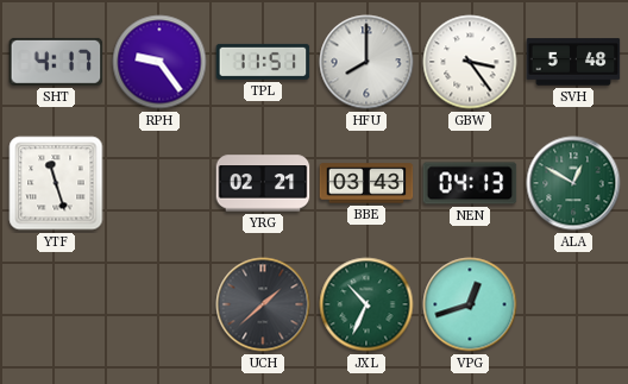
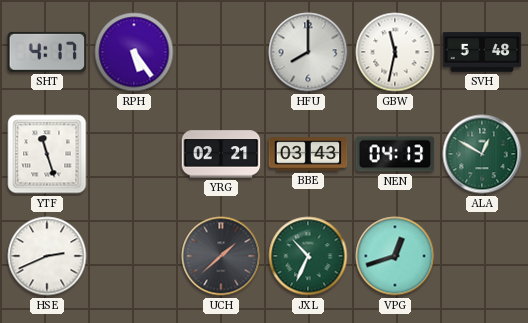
RPH: 9:24 -> 5:24
TPL: 11:51 -> none
GBW: 3:24 -> 11:32
HSE: none -> 2:41
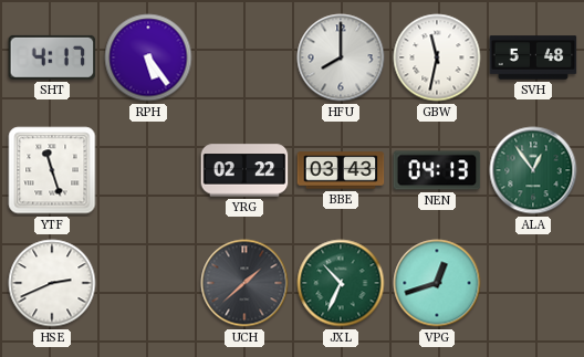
YRG: 02:21 -> 02:22
ALA: 12:50 -> 12:54
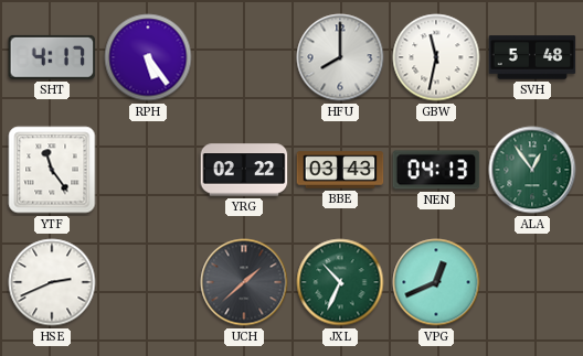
YTF: 11:27 -> 11:24
VPG: 12:42 -> 12:41
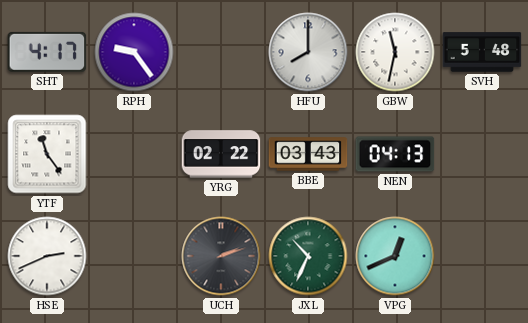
RPH: 5:24 -> 9:24
ALA: 12:54 -> none
UCH: 1:38 -> 2:12
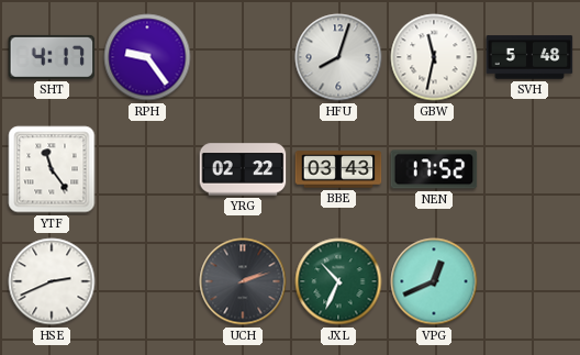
HFU: 8:00 -> 8:03
NEN: 04:13 -> 17:52
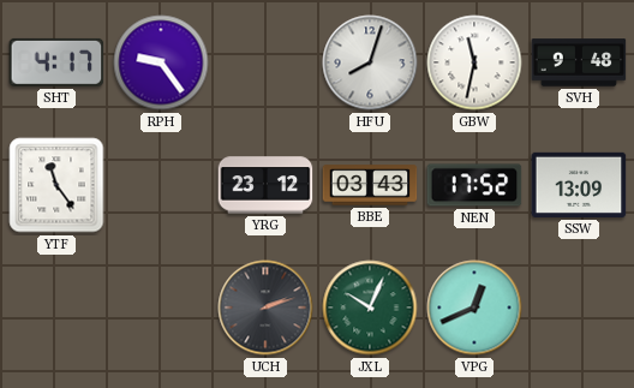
SVH: 5:48 -> 9:48
YRG: 02:22 -> 23:12
SSW: none -> 13:09
HSE: 2:41 -> none
JXL: 10:34 -> 10:04
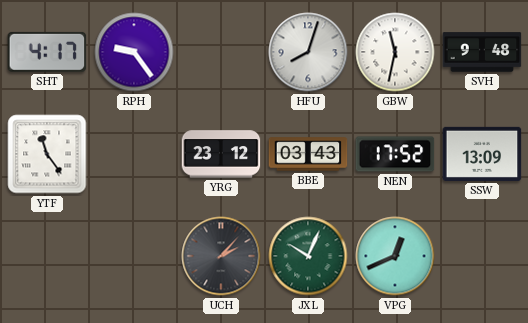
UCH: 2:12 -> 2:07
